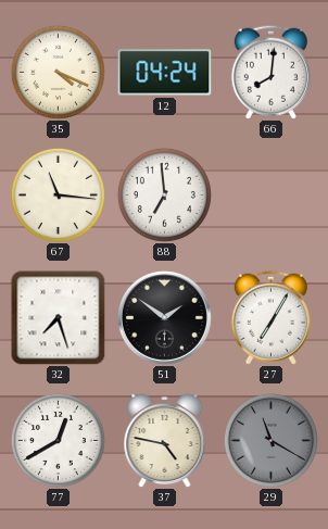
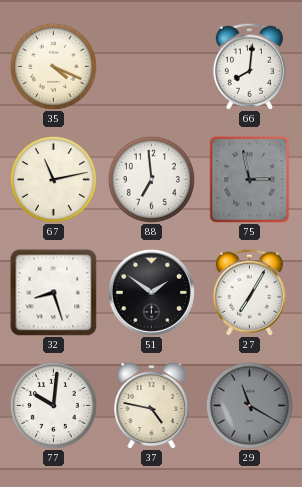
12: 04:24 -> none
67: 11:16 -> 11:13
75: none -> 2:58
32: 7:27 -> 8:27
77: 12:40 -> 10:01
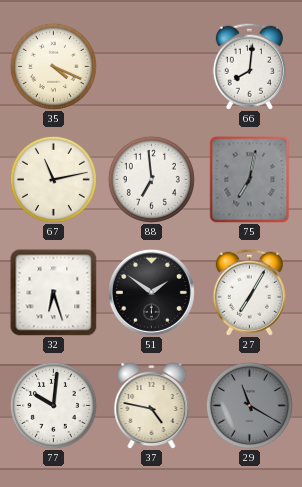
75: 2:58 -> 7:02
32: 8:27 -> 6:27
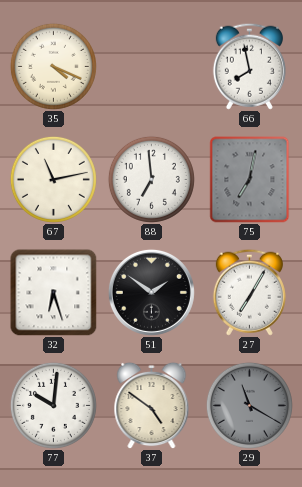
66: 8:01 -> 7:58
37: 4:47 -> 4:51
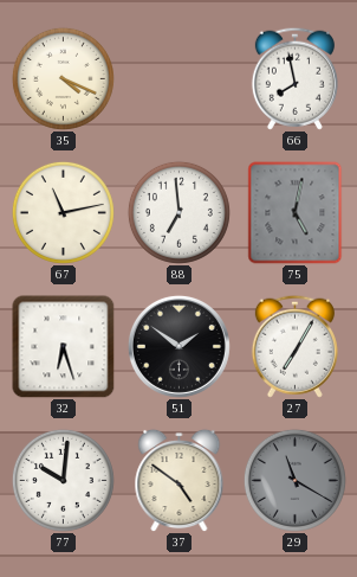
75: 7:02 -> 5:02
